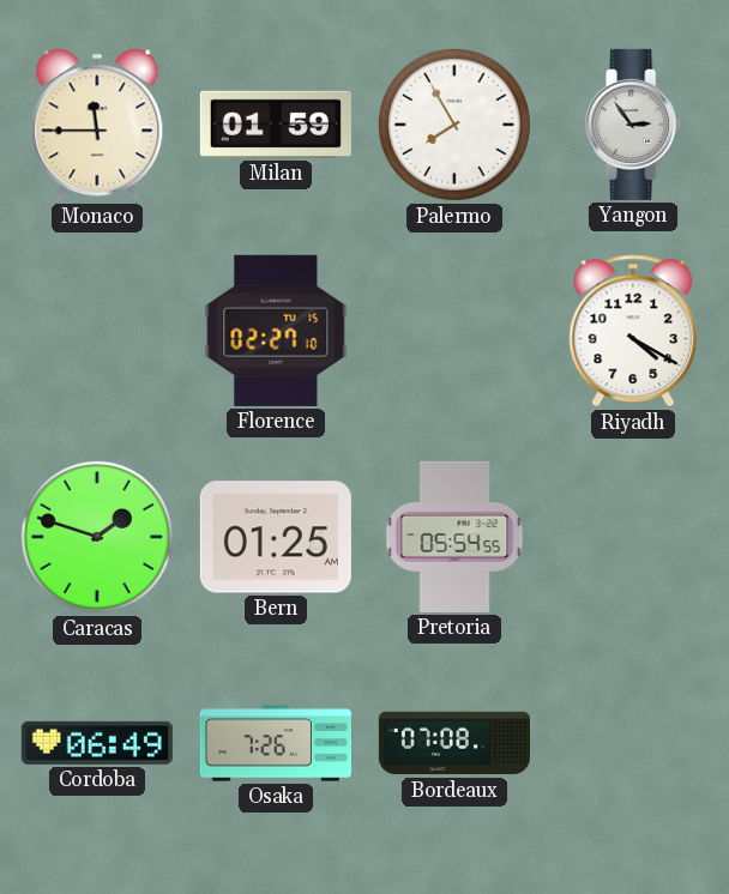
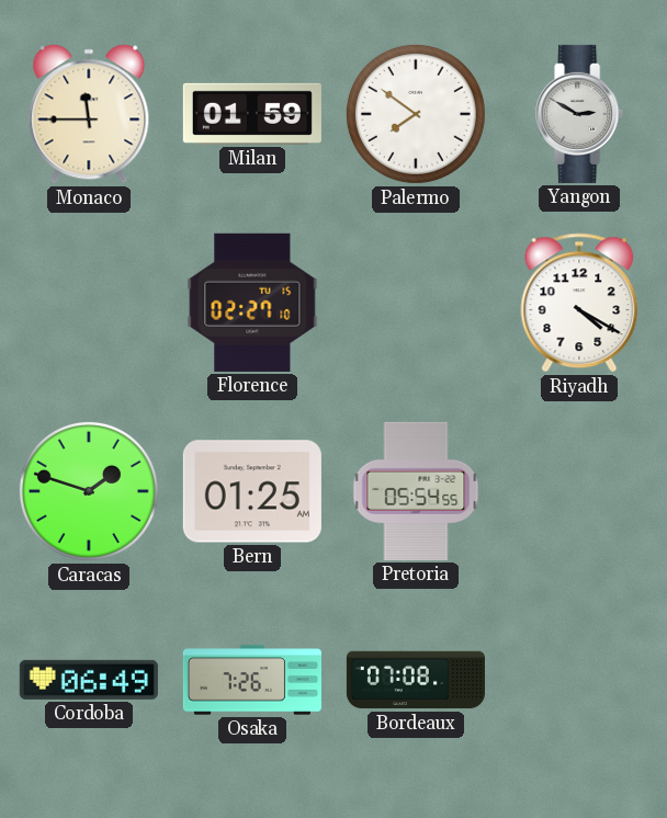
Palermo: 7:55 -> 7:51
Yangon: 2:54 -> 2:50
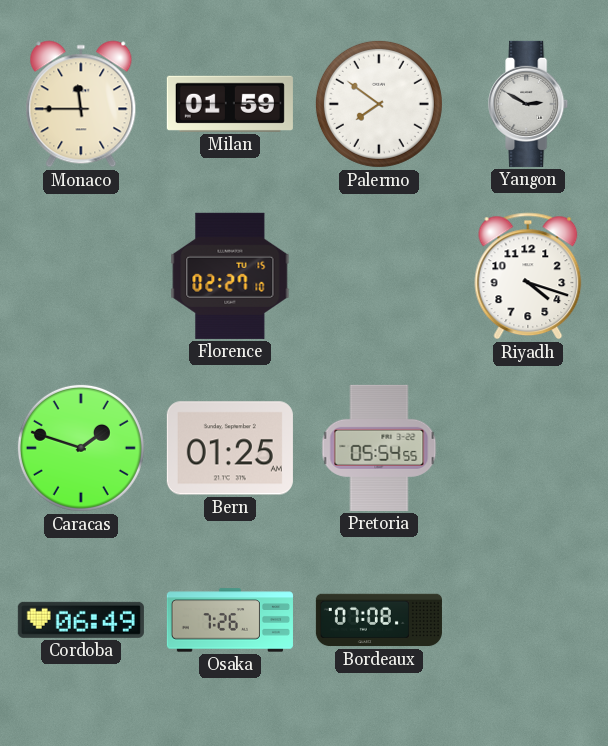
Riyadh: 4:20 -> 4:18
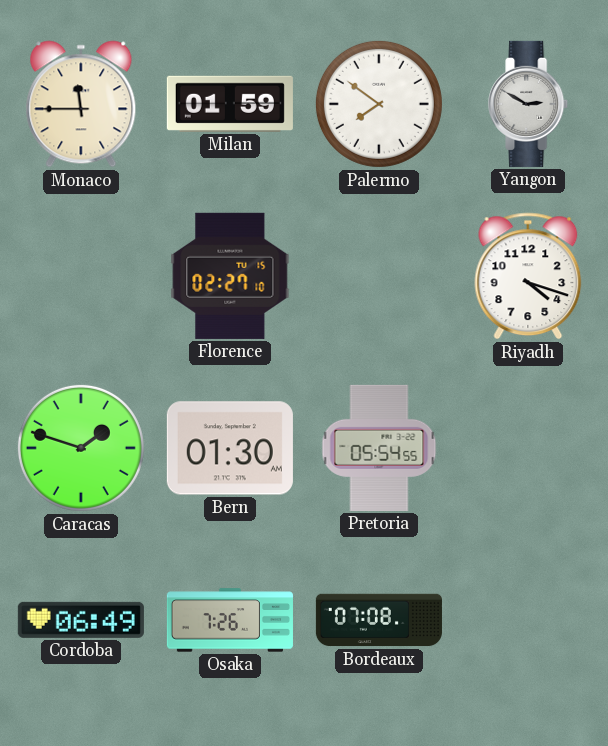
Bern: 01:25 -> 01:30
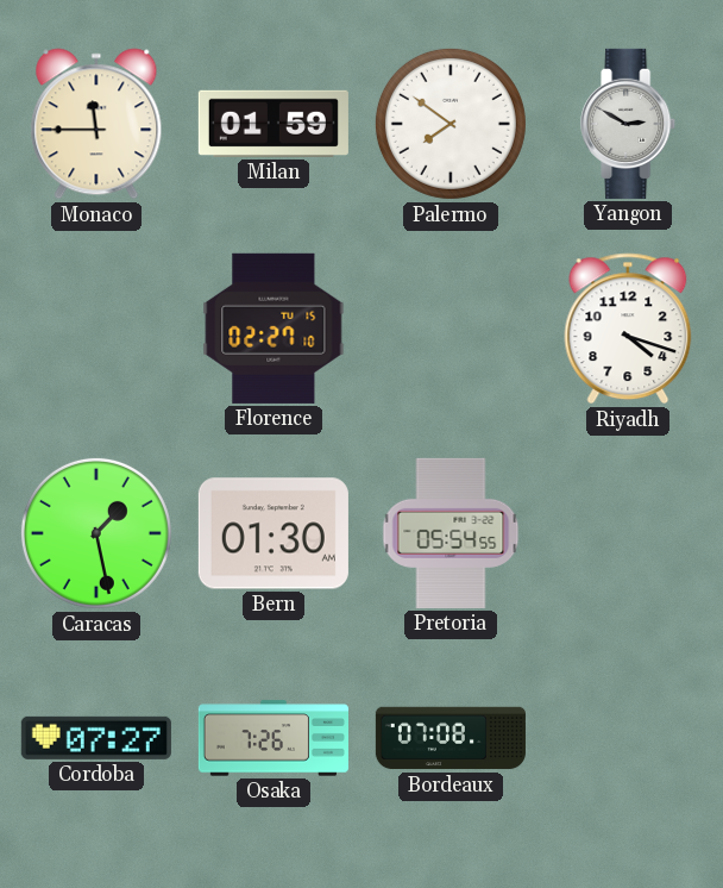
Caracas: 1:48 -> 1:28
Cordoba: 06:49 -> 07:27
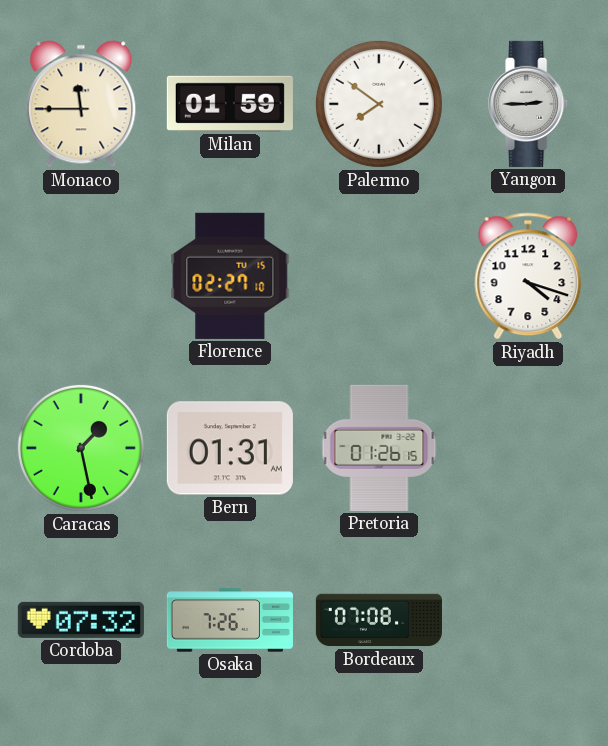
Yangon: 2:50 -> 2:45
Bern: 01:30 -> 01:31
Pretoria: 05:54 -> 01:26
Cordoba: 07:27 -> 07:32
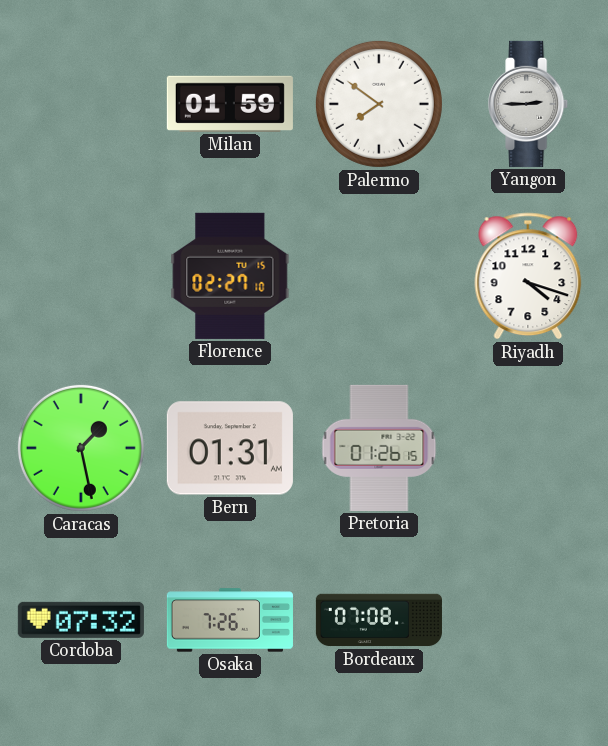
Monaco: 11:45 -> none
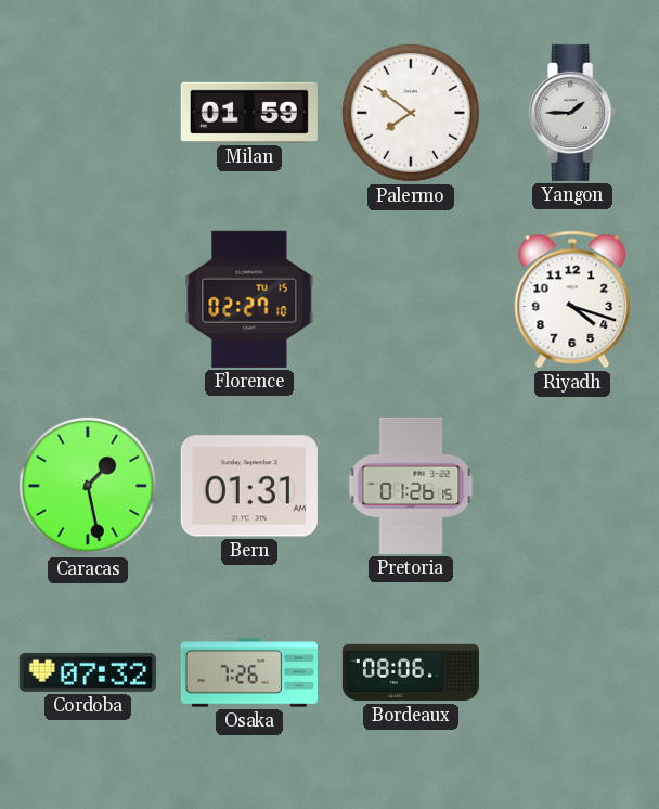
Yangon: 2:45 -> 1:45
Bordeaux: 07:08 -> 08:06
